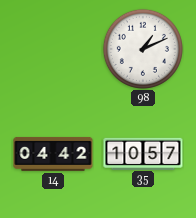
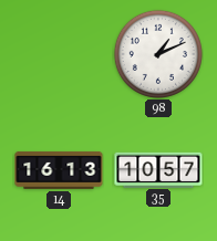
14: 04:42 -> 16:13
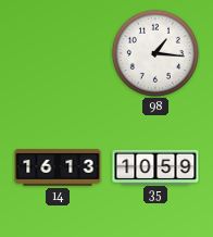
98: 1:11 -> 1:16
35: 10:57 -> 10:59
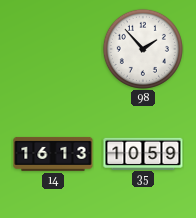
98: 1:16 -> 1:53
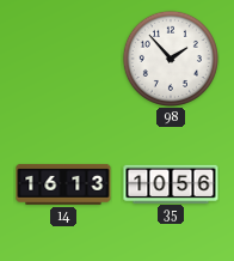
35: 10:59 -> 10:56
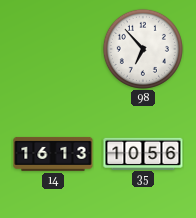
98: 1:53 -> 6:53
